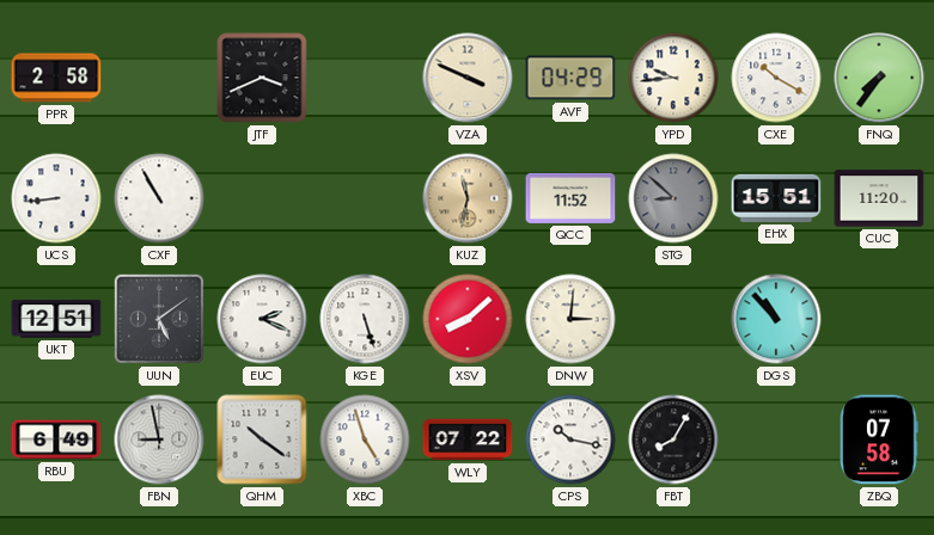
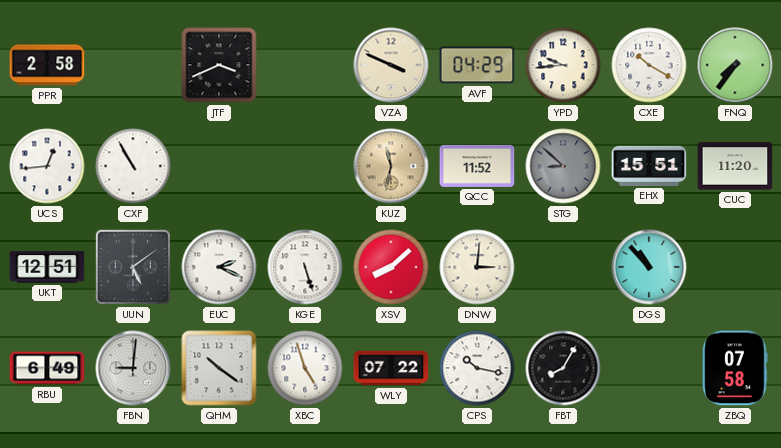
UCS: 8:44 -> 12:44
FBN: 8:58 -> 9:01
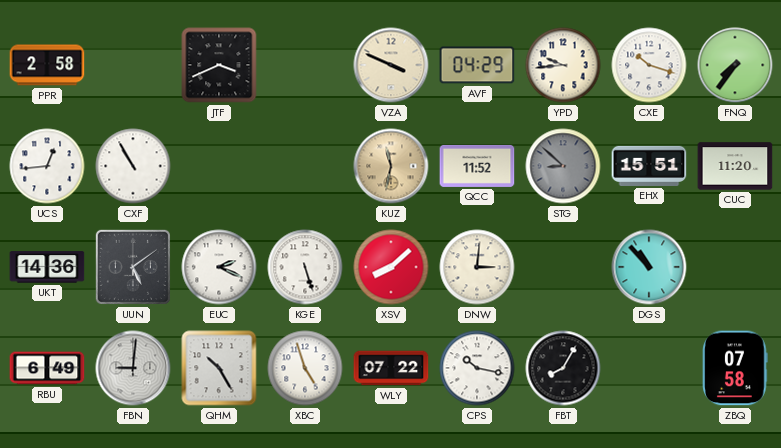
CXE: 10:20 -> 10:18
UKT: 12:51 -> 14:36
QHM: 10:21 -> 10:25
